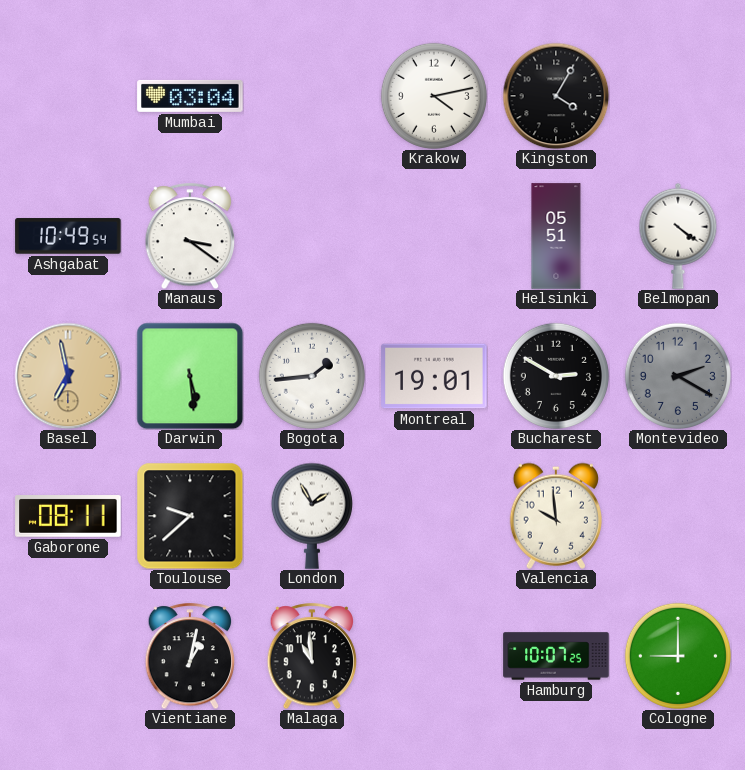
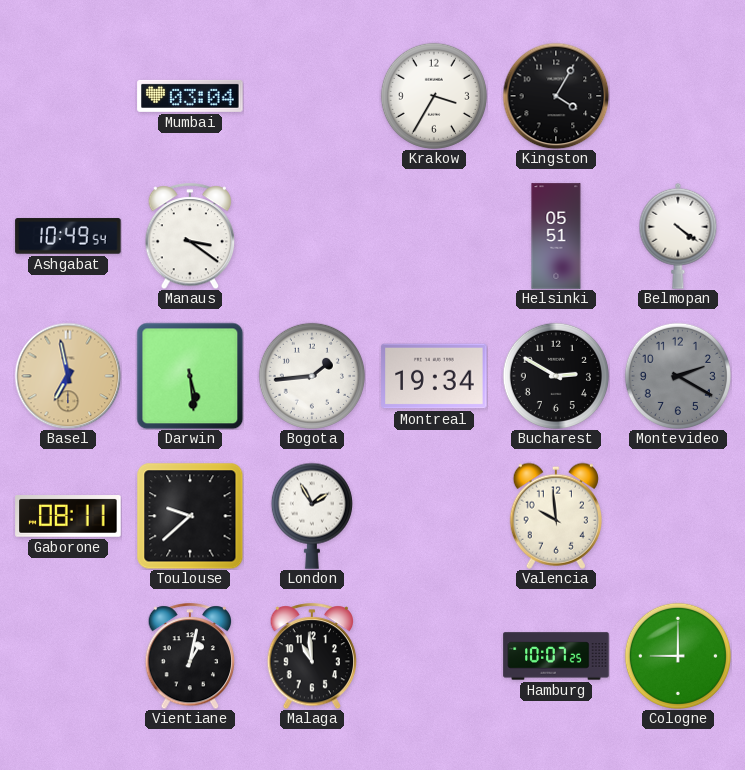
Krakow: 4:13 -> 3:35
Montreal: 19:01 -> 19:34
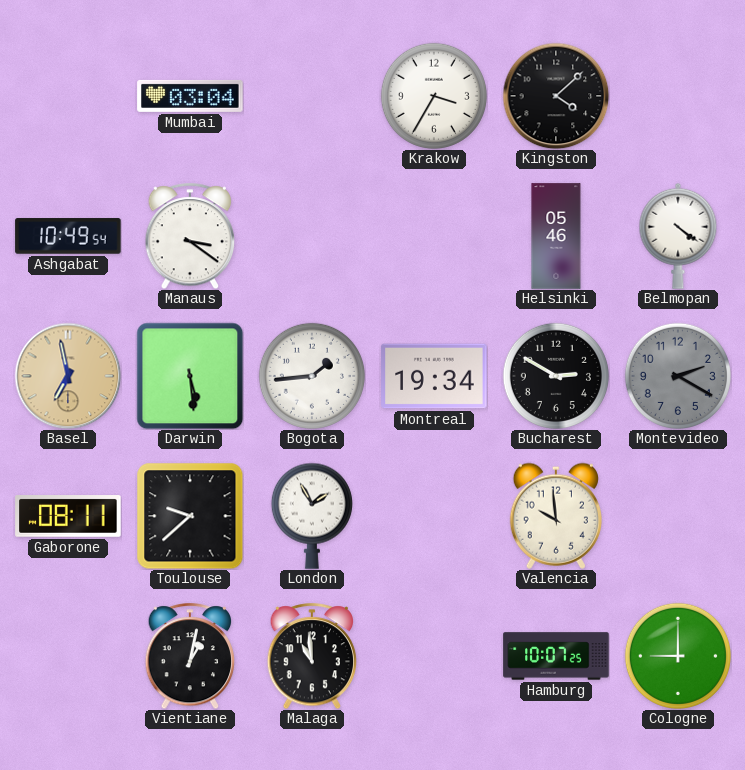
Kingston: 4:05 -> 4:08
Helsinki: 05:51 -> 05:46
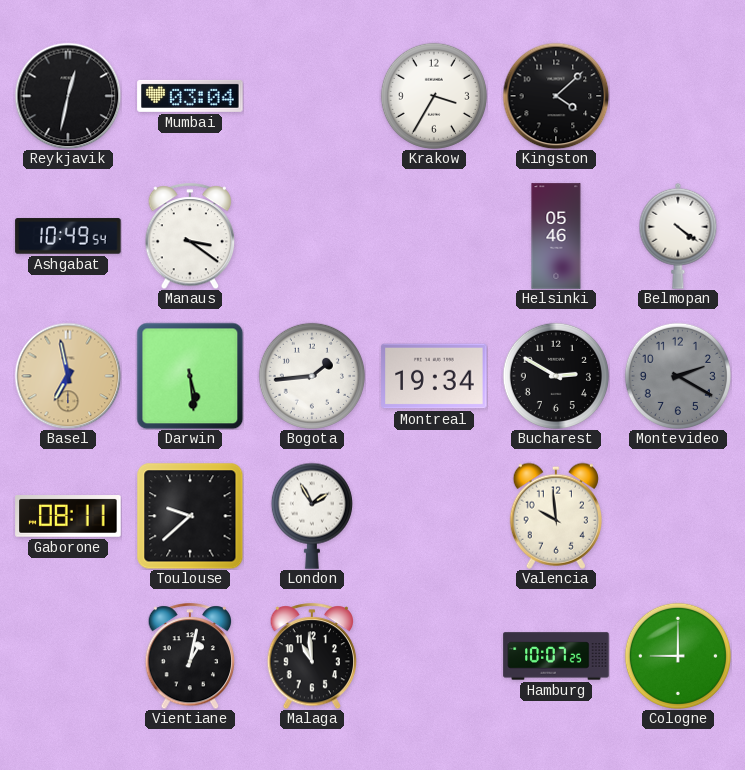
Reykjavik: none -> 12:32
